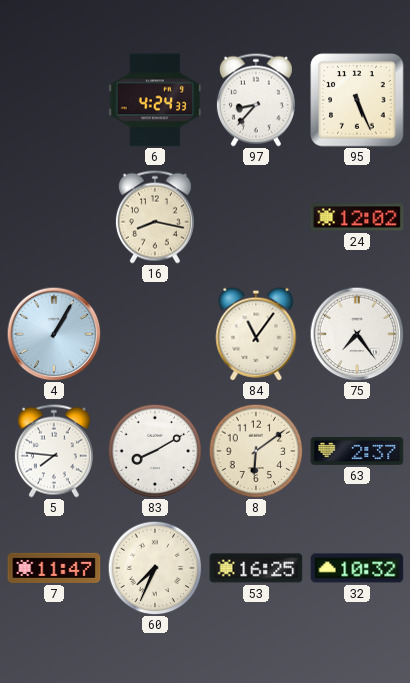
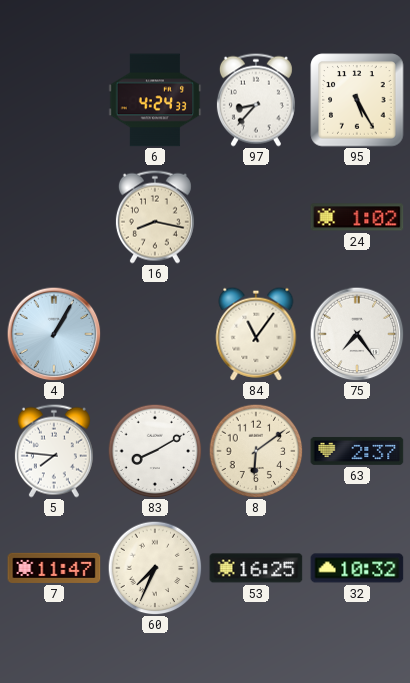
95: 5:26 -> 5:25
24: 12:02 -> 1:02
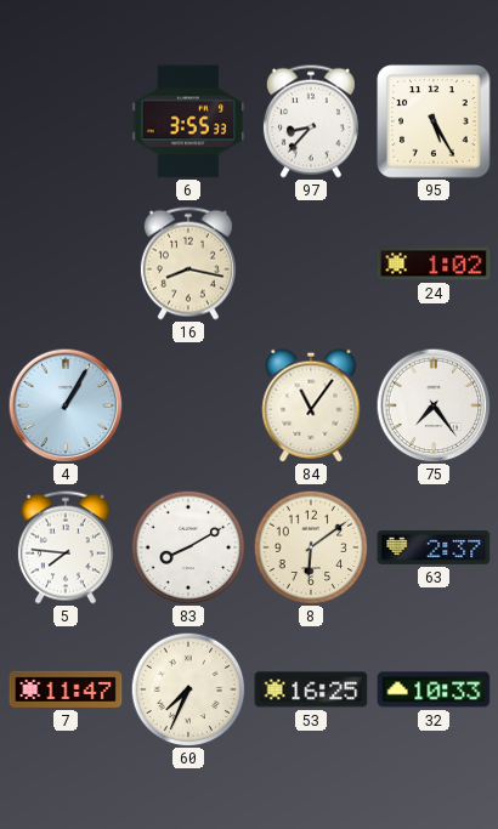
6: 4:24 -> 3:55
32: 10:32 -> 10:33
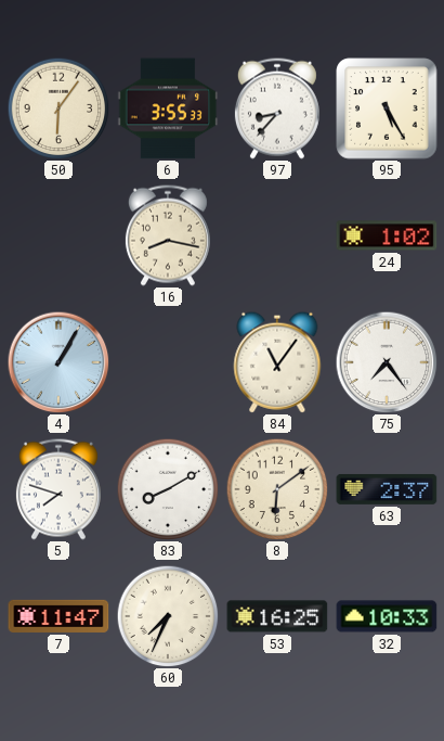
50: none -> 6:06
5: 7:46 -> 7:48
